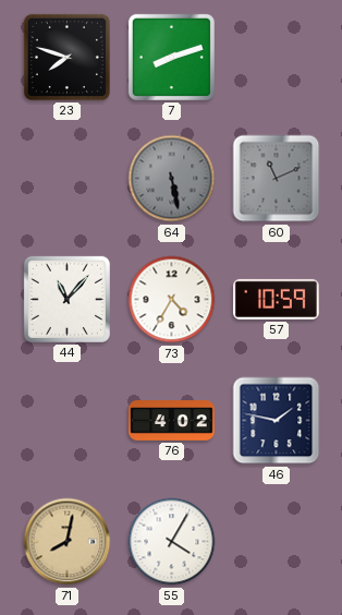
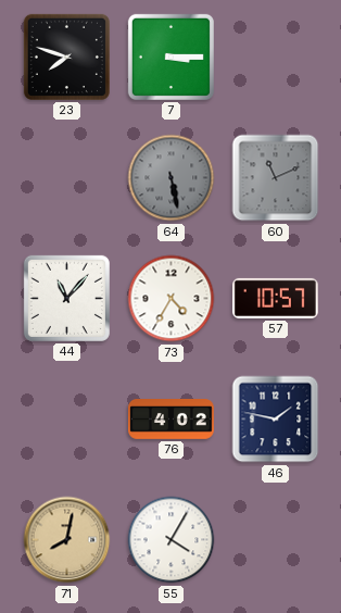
7: 8:12 -> 3:15
57: 10:59 -> 10:57
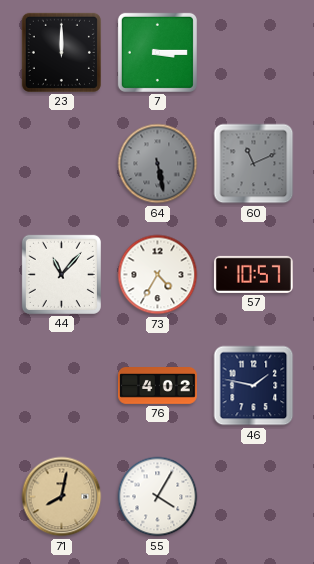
23: 7:48 -> 12:00
